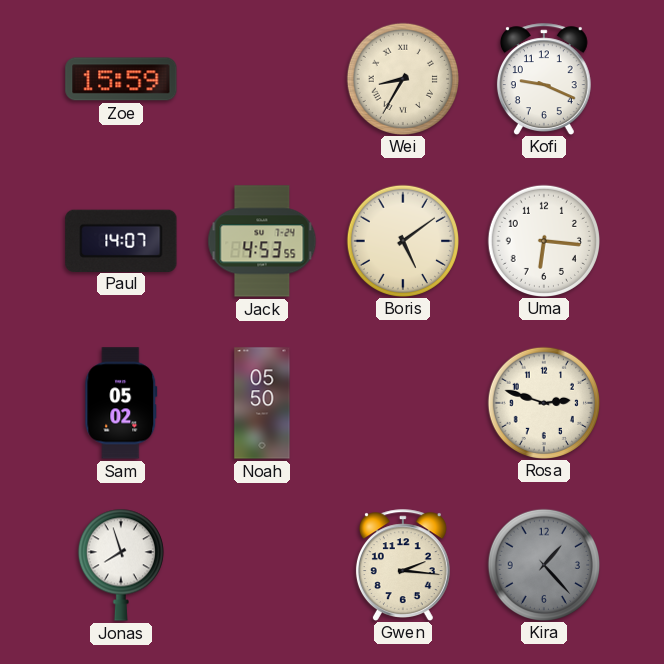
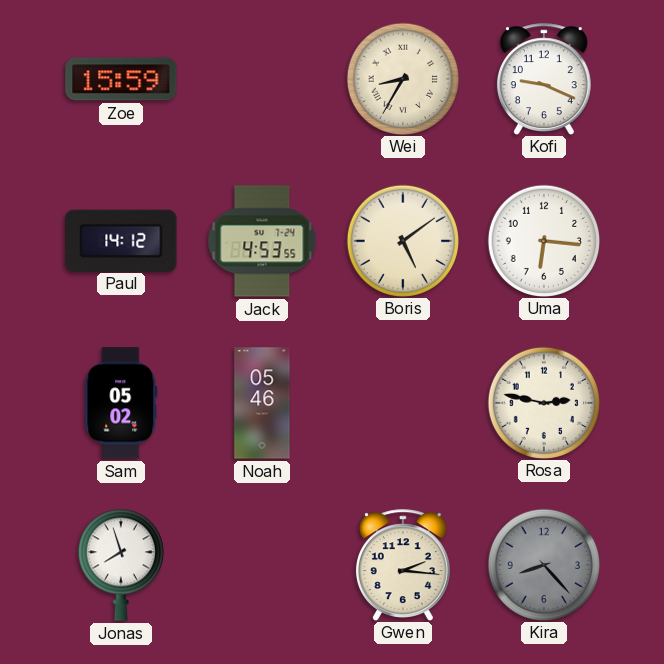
Paul: 14:07 -> 14:12
Noah: 05:50 -> 05:46
Rosa: 2:48 -> 2:47
Kira: 1:23 -> 8:23
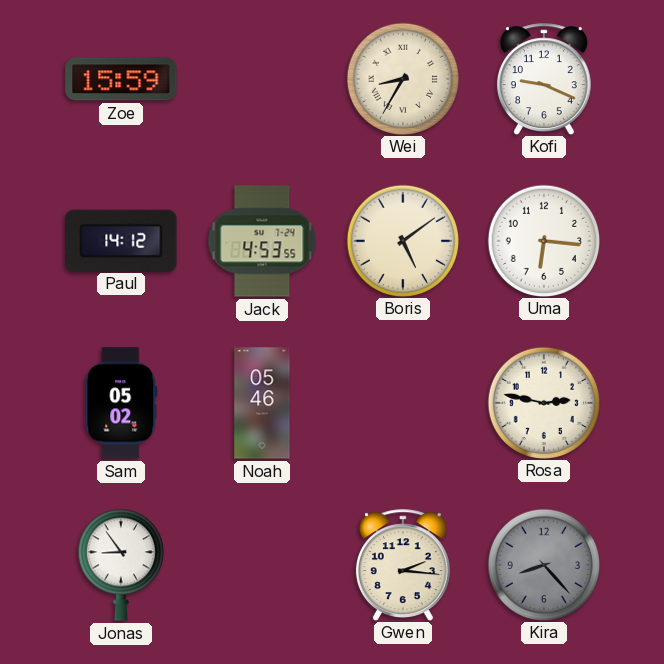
Jonas: 7:57 -> 8:54
